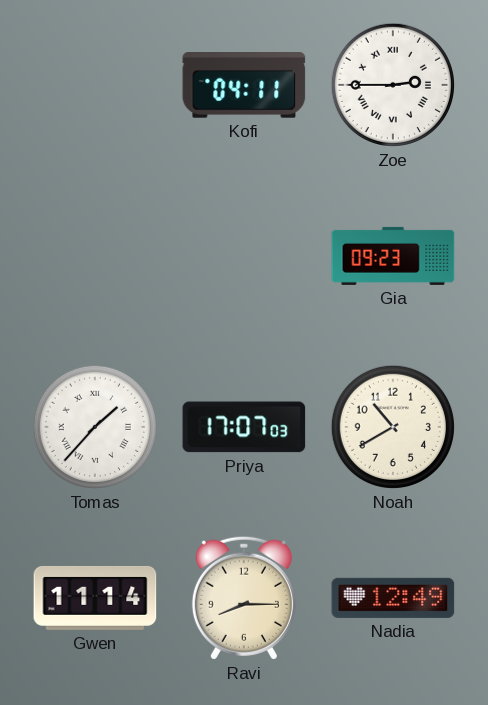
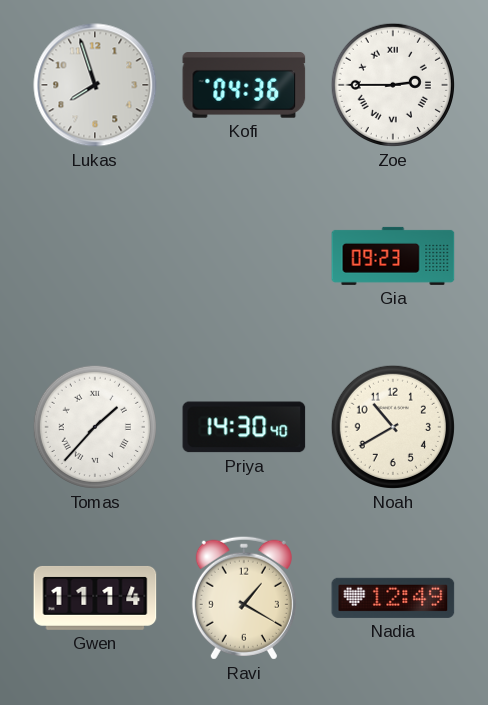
Lukas: none -> 7:57
Kofi: 04:11 -> 04:36
Priya: 17:07 -> 14:30
Ravi: 8:15 -> 1:20
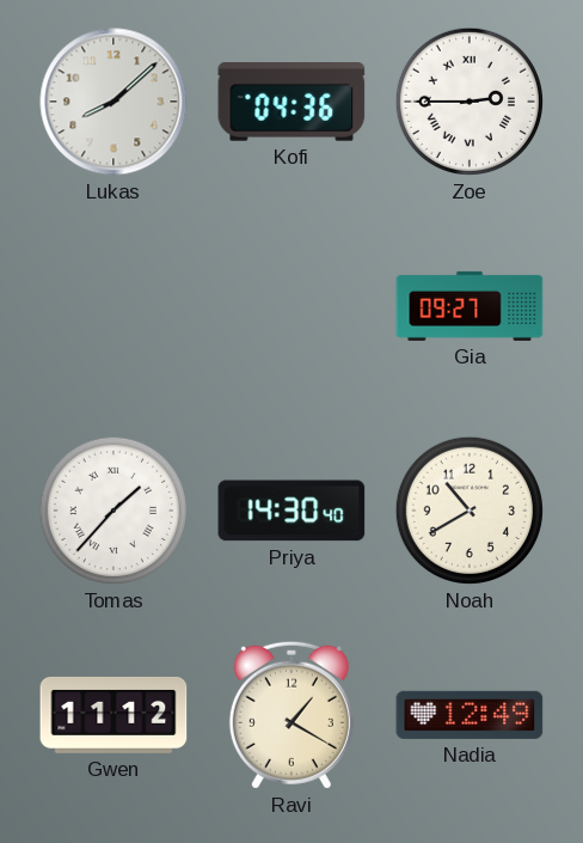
Lukas: 7:57 -> 8:08
Gia: 09:23 -> 09:27
Gwen: 11:14 -> 11:12
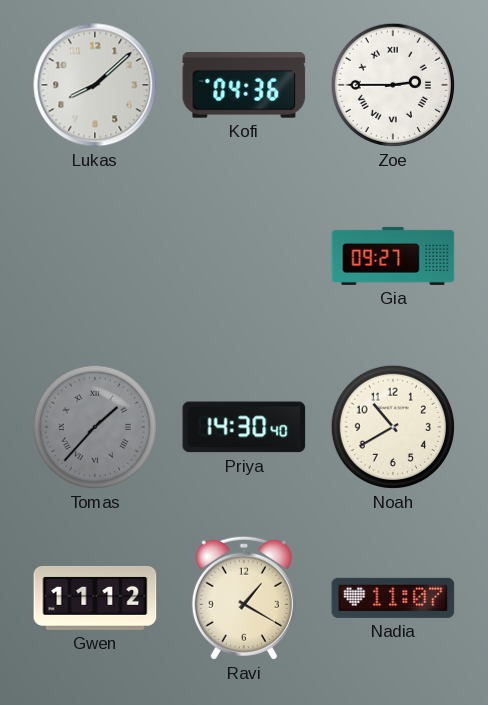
Tomas dial: white -> grey
Nadia: 12:49 -> 11:07
